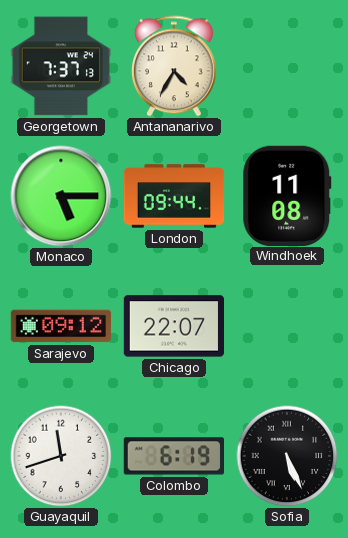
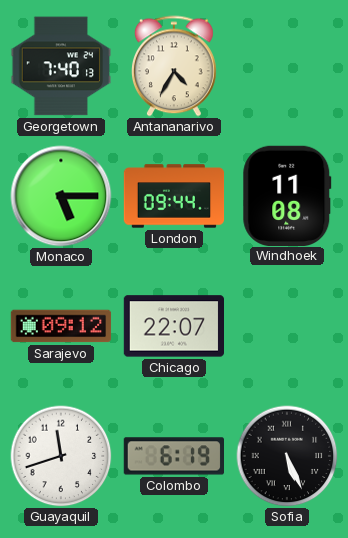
Georgetown: 7:37 -> 7:40
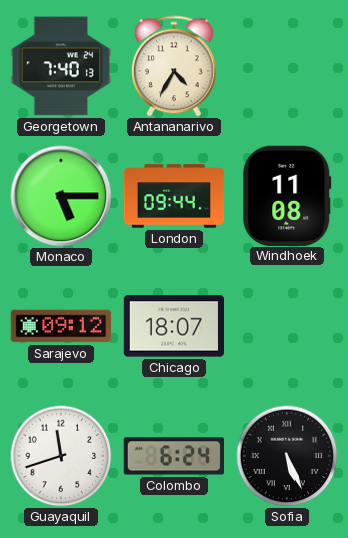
Chicago: 22:07 -> 18:07
Colombo: 6:19 -> 6:24
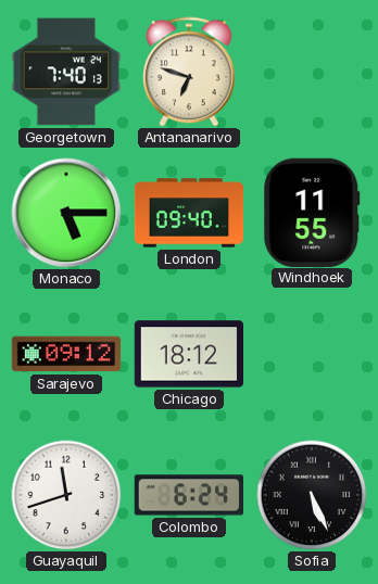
Antananarivo: 4:35 -> 6:48
London: 09:44 -> 09:40
Windhoek: 11:08 -> 11:55
Chicago: 18:07 -> 18:12
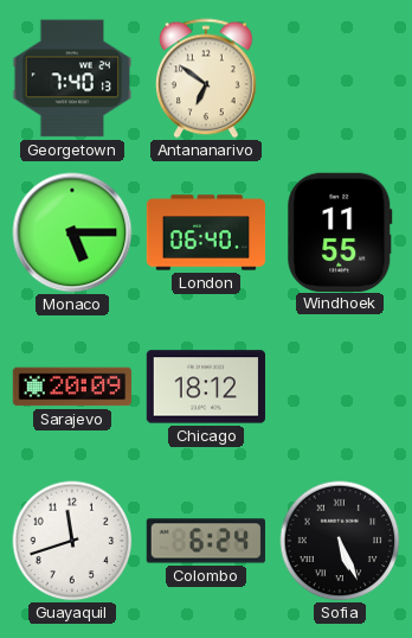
Antananarivo: 6:48 -> 6:51
London: 09:40 -> 06:40
Sarajevo: 09:12 -> 20:09
